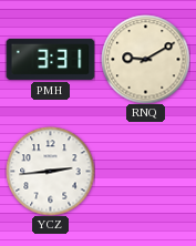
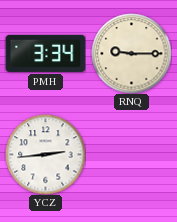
PMH: 3:31 -> 3:34
RNQ: 9:10 -> 9:15
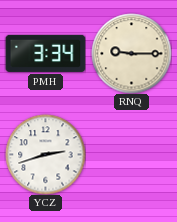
YCZ: 2:44 -> 2:42
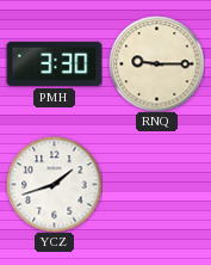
PMH: 3:34 -> 3:30
YCZ: 2:42 -> 1:42
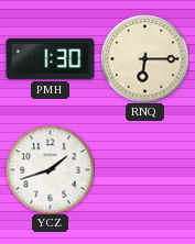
PMH: 3:30 -> 1:30
RNQ: 9:15 -> 6:15
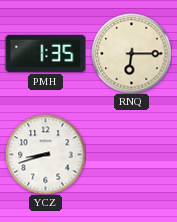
PMH: 1:30 -> 1:35
YCZ: 1:42 -> 8:42
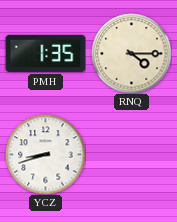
RNQ: 6:15 -> 4:15
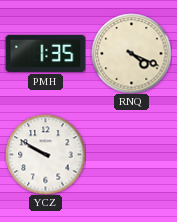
RNQ: 4:15 -> 4:19
YCZ: 8:42 -> 9:50
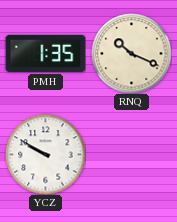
RNQ: 4:19 -> 10:19
